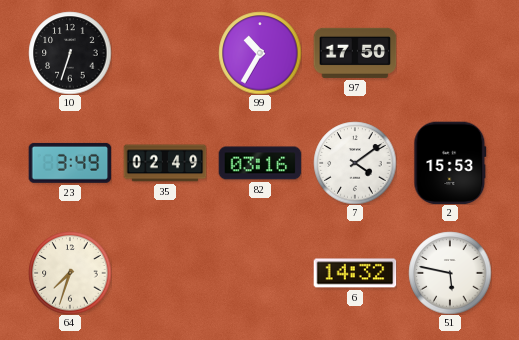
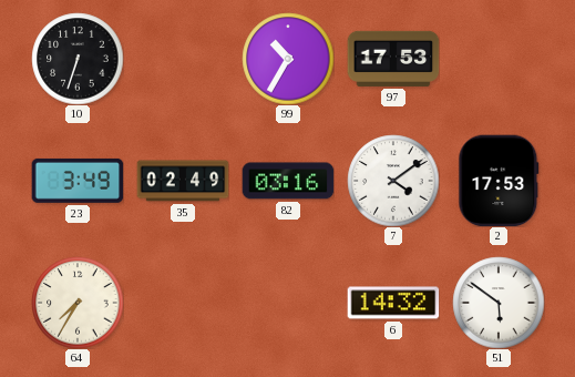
97: 17:50 -> 17:53
2: 15:53 -> 17:53
64: 7:33 -> 7:35
51: 5:47 -> 5:51
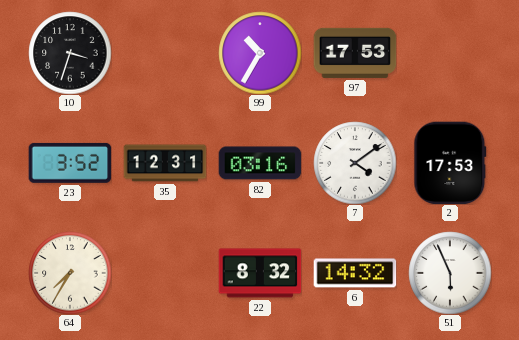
10: 6:33 -> 3:33
23: 3:49 -> 3:52
35: 02:49 -> 12:31
22: none -> 8:32
51: 5:51 -> 5:56
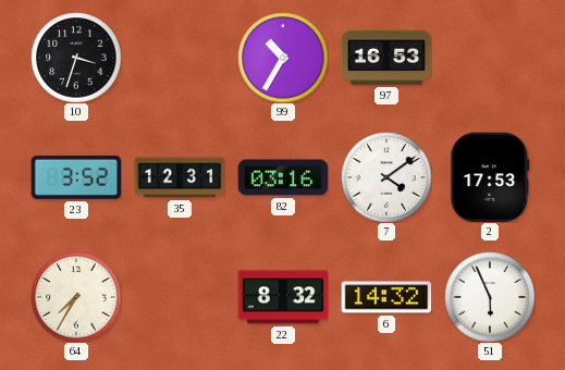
97: 17:53 -> 16:53
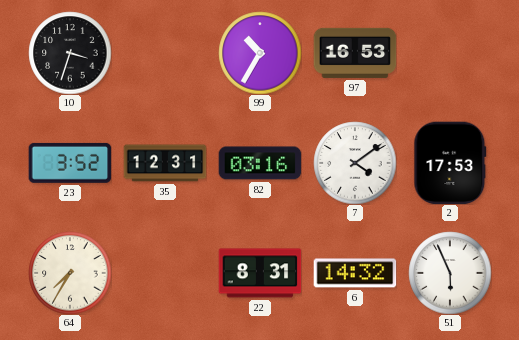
22: 8:32 -> 8:31
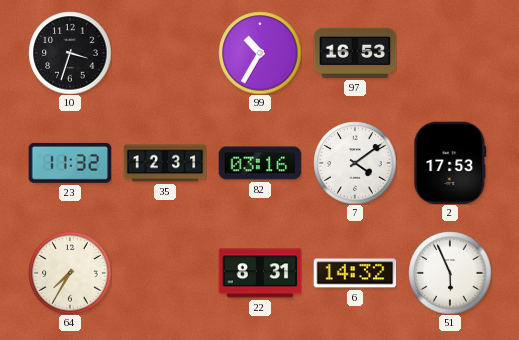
23: 3:52 -> 11:32
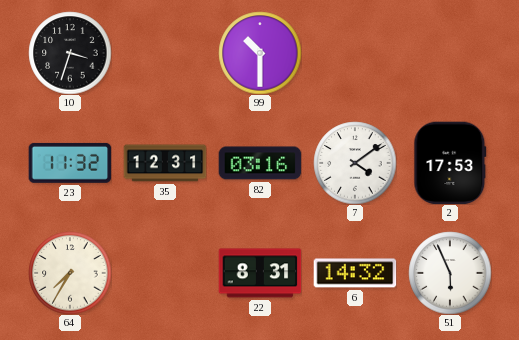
99: 10:35 -> 10:30
97: 16:53 -> none
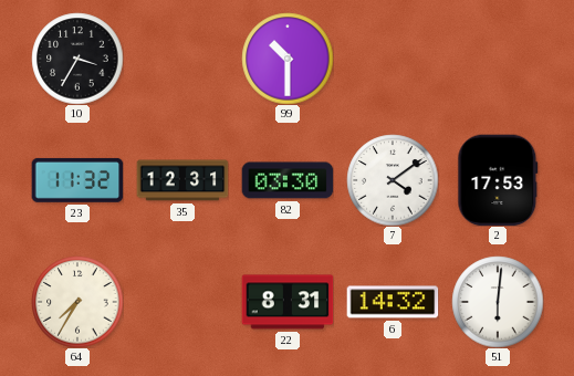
10: 3:33 -> 3:35
82: 03:16 -> 03:30
51: 5:56 -> 6:01
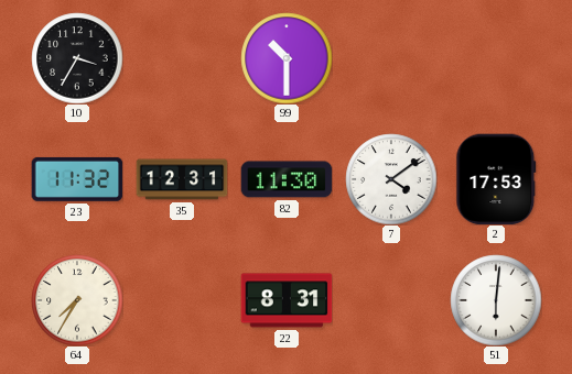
82: 03:30 -> 11:30
6: 14:32 -> none
